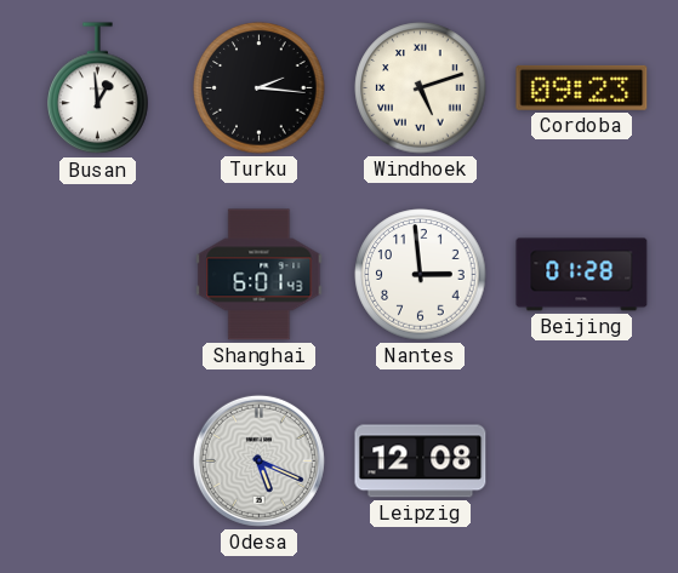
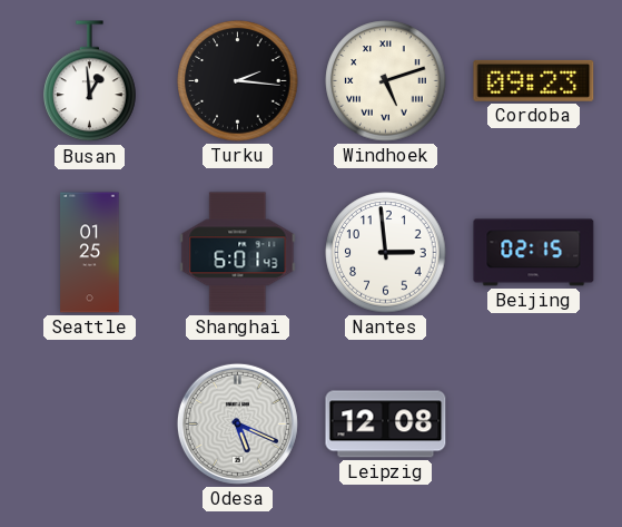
Seattle: none -> 01:25
Beijing: 01:28 -> 02:15
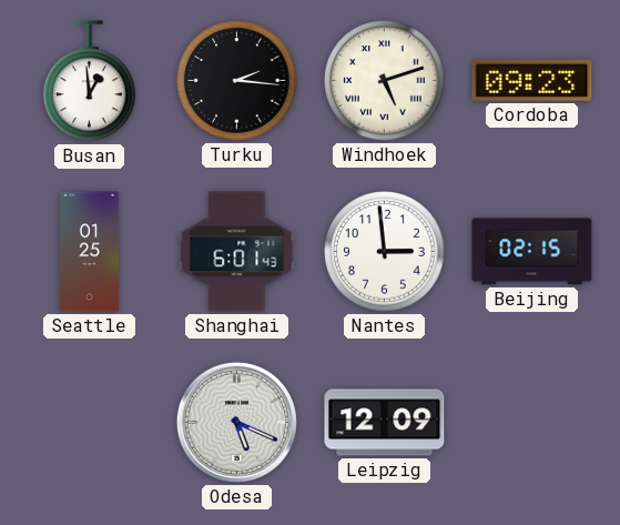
Leipzig: 12:08 -> 12:09
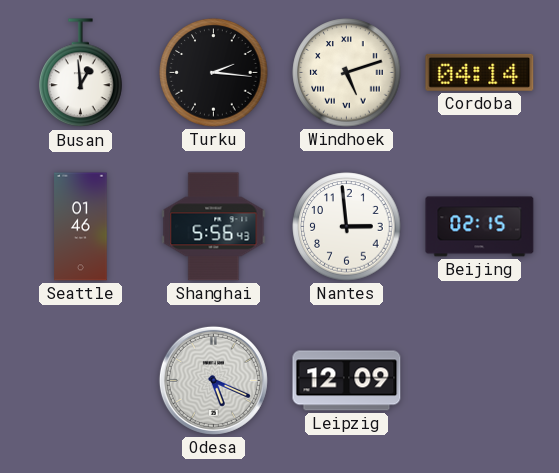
Cordoba: 09:23 -> 04:14
Seattle: 01:25 -> 01:46
Shanghai: 6:01 -> 5:56
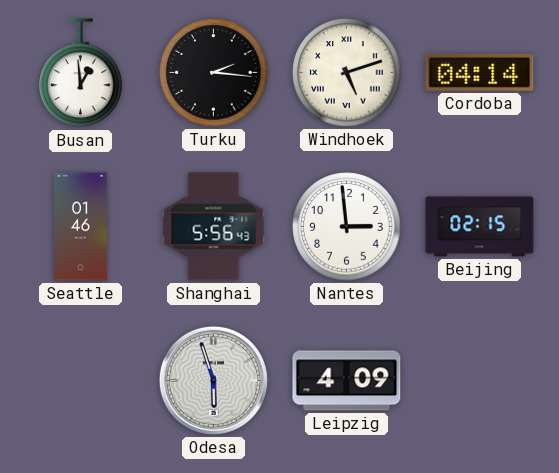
Odesa: 5:19 -> 5:57
Leipzig: 12:09 -> 4:09
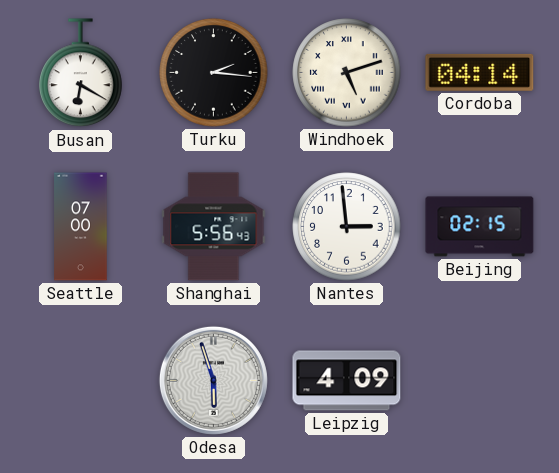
Busan: 12:59 -> 6:20
Seattle: 01:46 -> 07:00
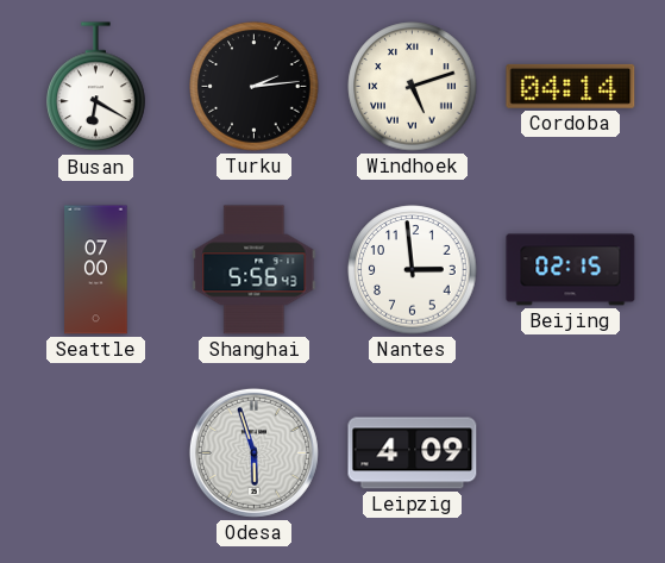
Turku: 2:16 -> 2:14
